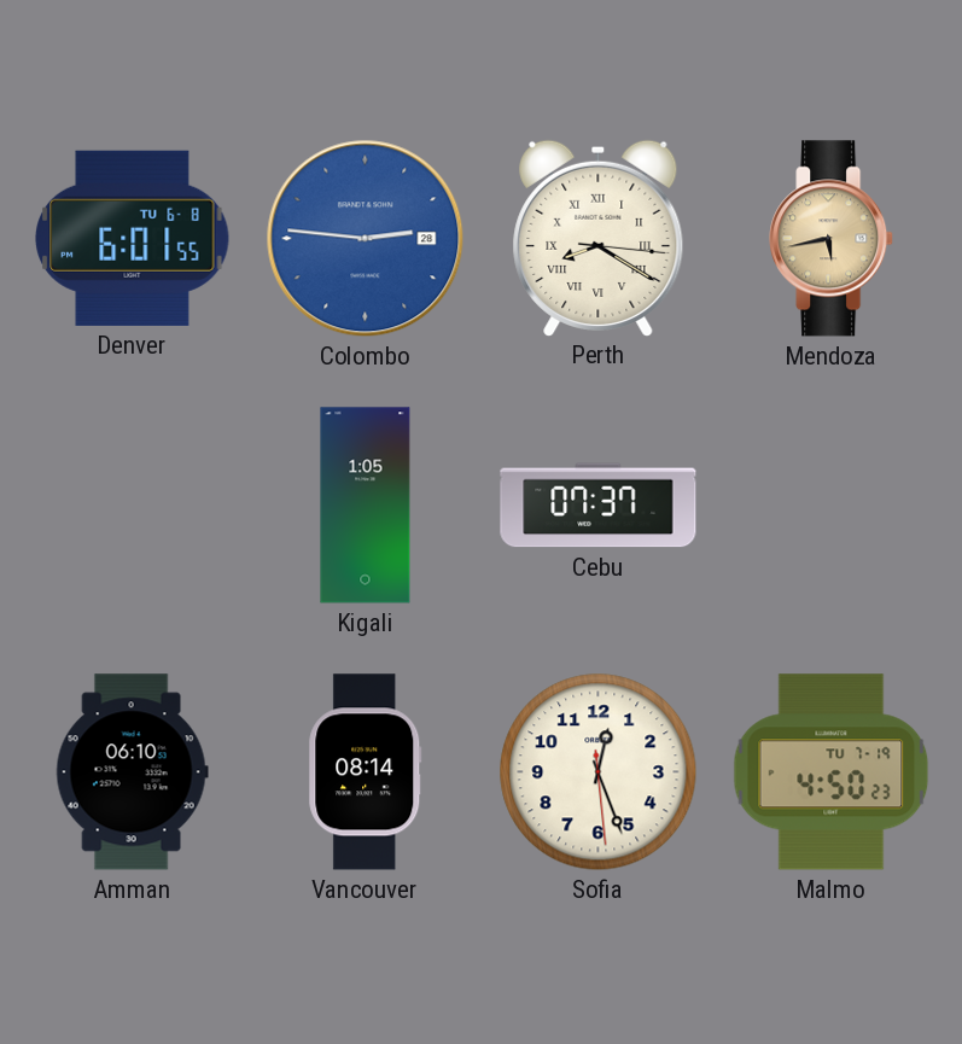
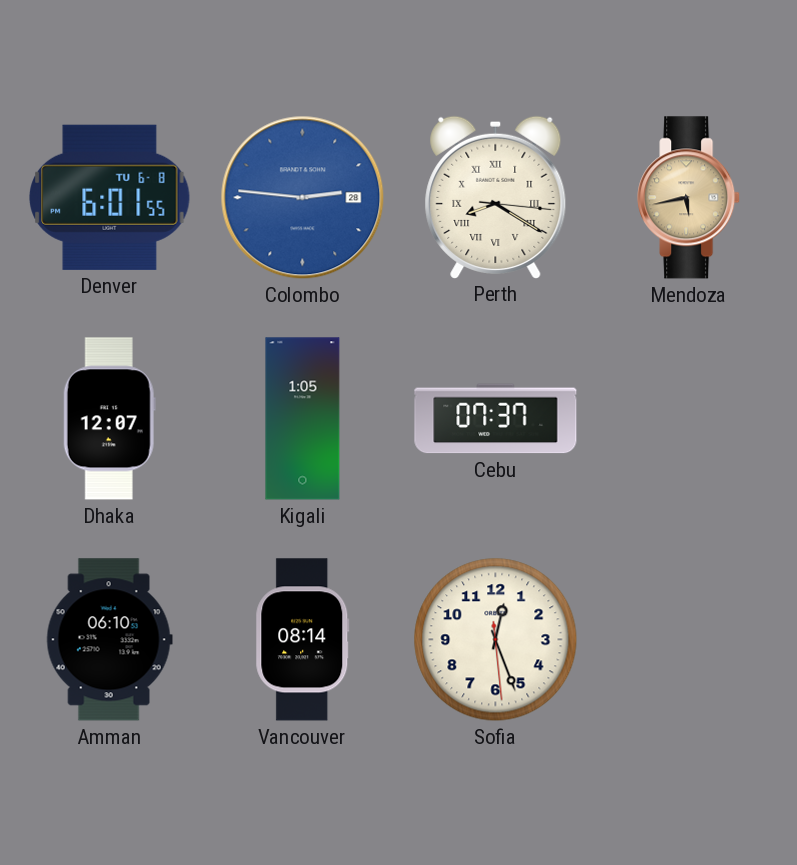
Dhaka: none -> 12:07
Malmo: 4:50 -> none
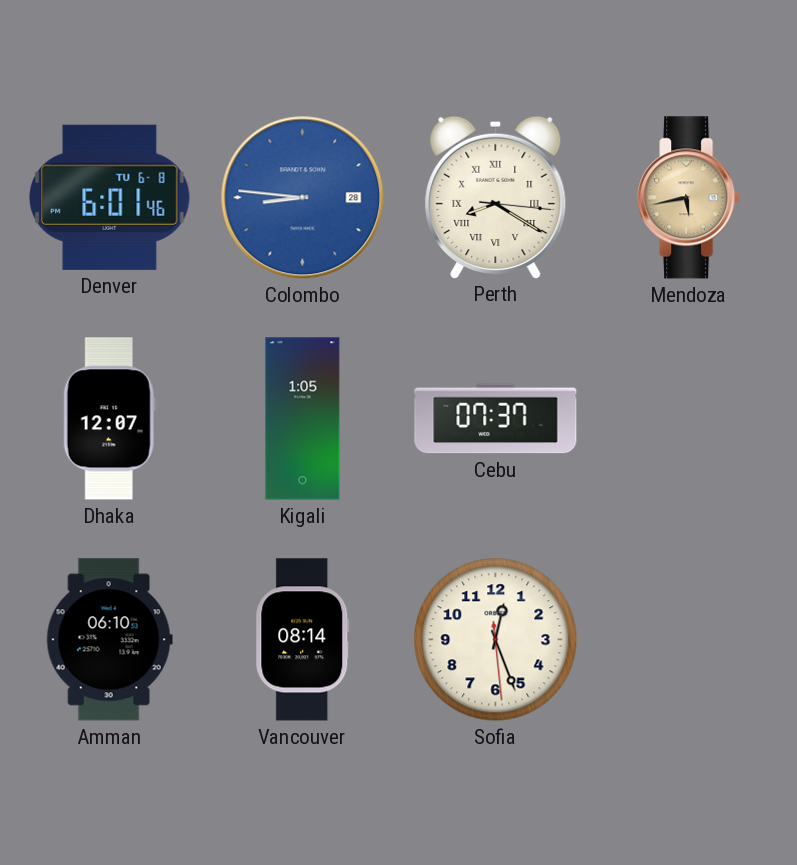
Denver: 6:01:55 -> 6:01:46
Colombo: 2:46 -> 8:46
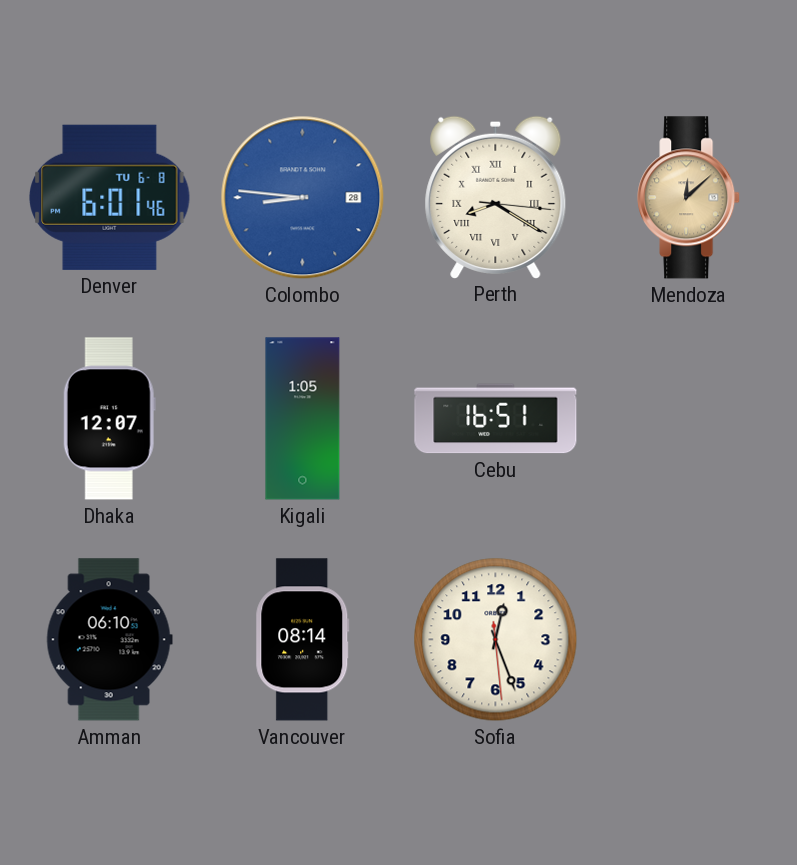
Mendoza: 5:43 -> 12:08
Cebu: 07:37 -> 16:51
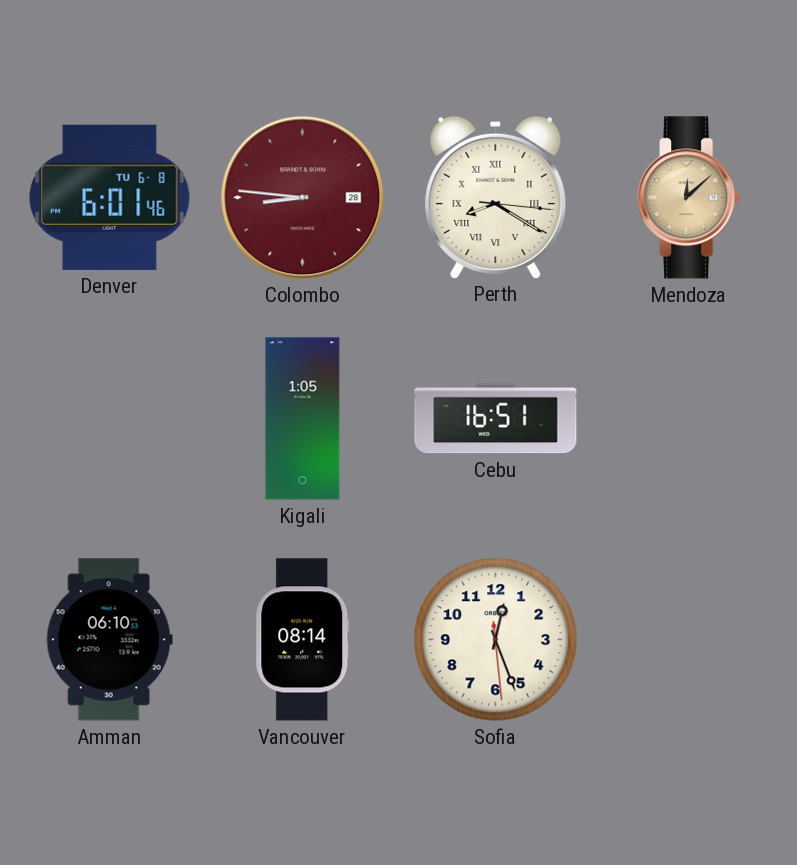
Colombo dial: blue -> burgundy
Dhaka: 12:07 -> none
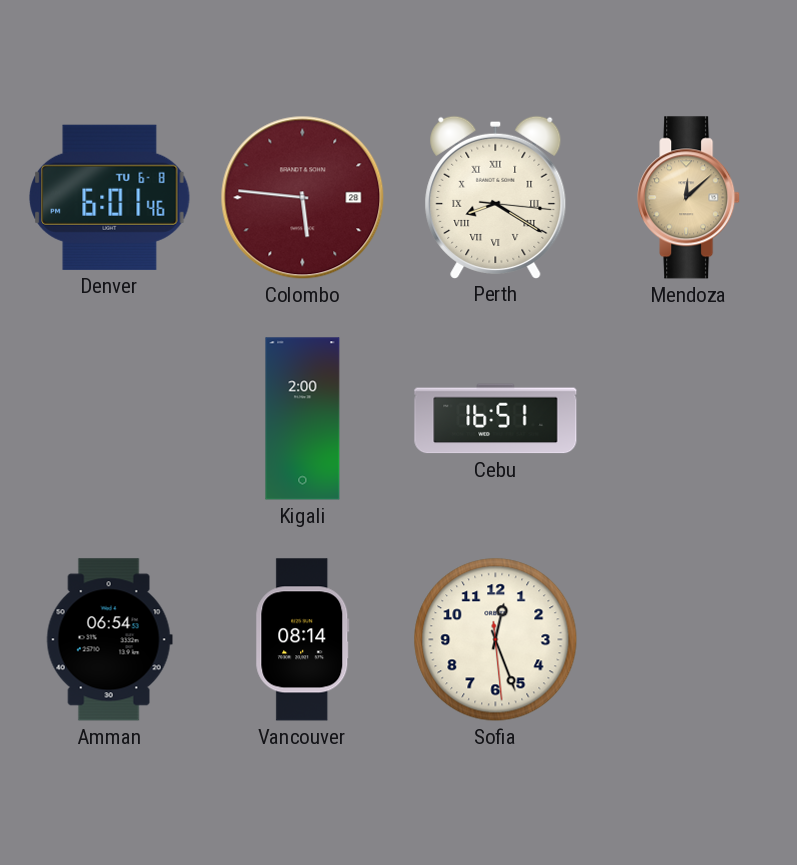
Colombo: 8:46 -> 5:46
Kigali: 1:05 -> 2:00
Amman: 06:10 -> 06:54
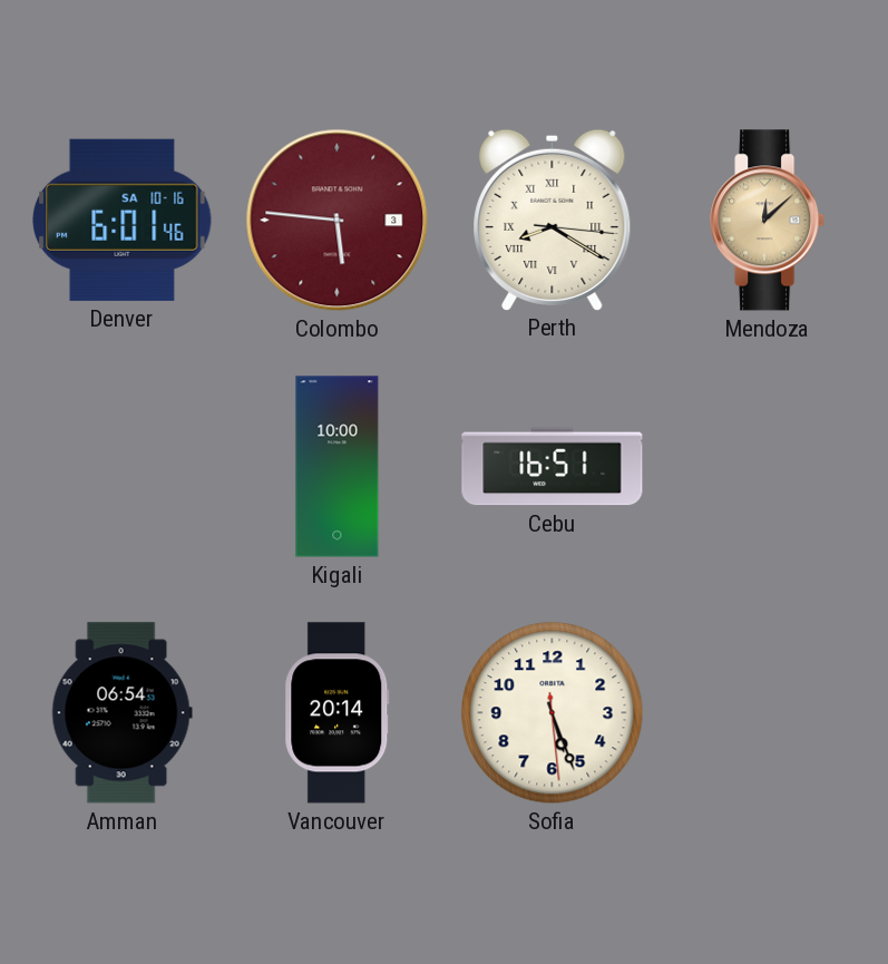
Denver date: TU 6-8 -> SA 10-16
Colombo date: 28 -> 3
Kigali: 2:00 -> 10:00
Vancouver: 08:14 -> 20:14
Sofia: 12:26 -> 5:26
